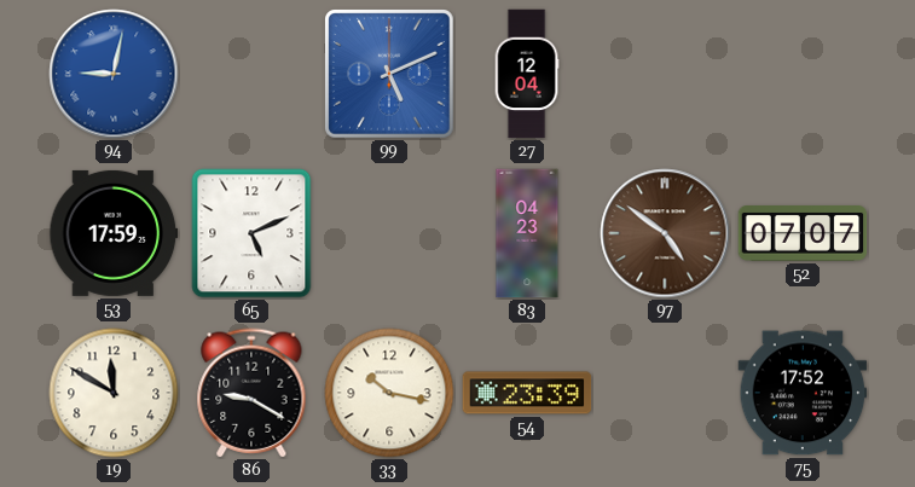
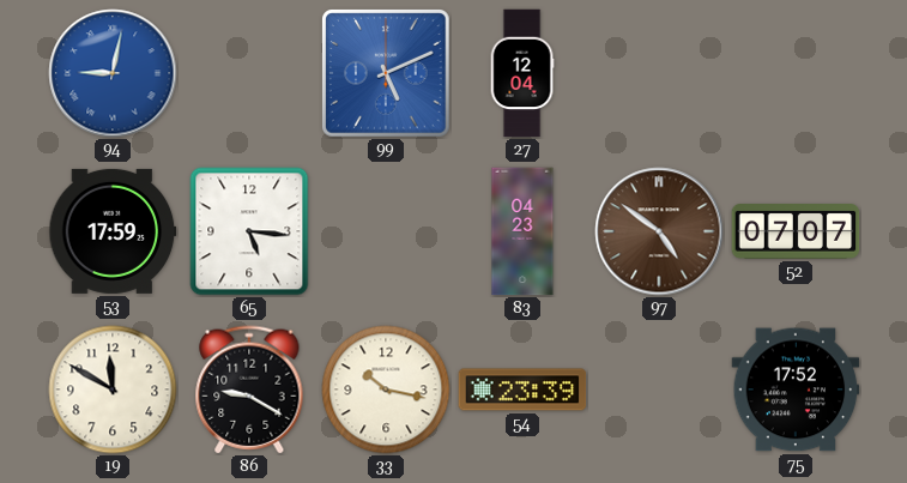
65: 5:11 -> 5:16
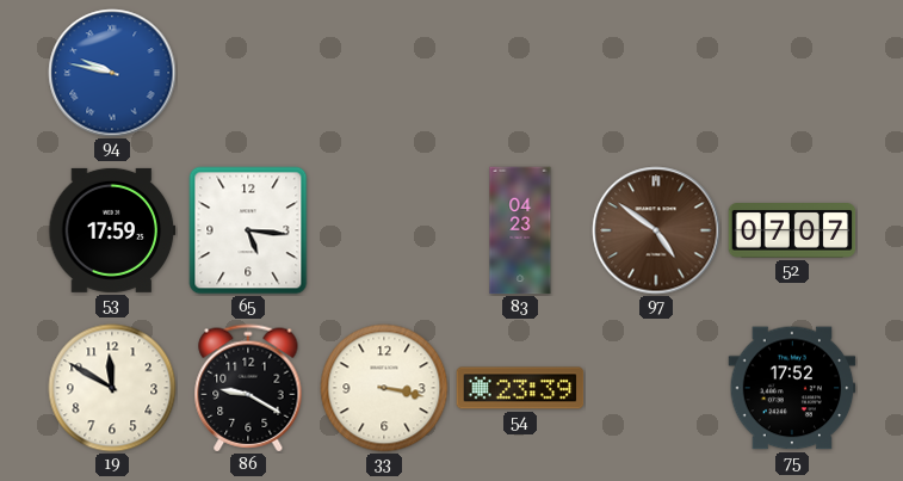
94: 9:02 -> 9:47
99: 5:11 -> none
27: 12:04 -> none
33: 10:17 -> 3:17
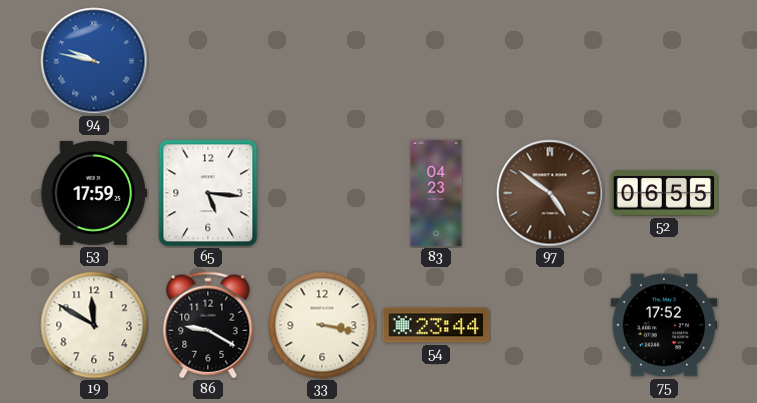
52: 07:07 -> 06:55
54: 23:39 -> 23:44
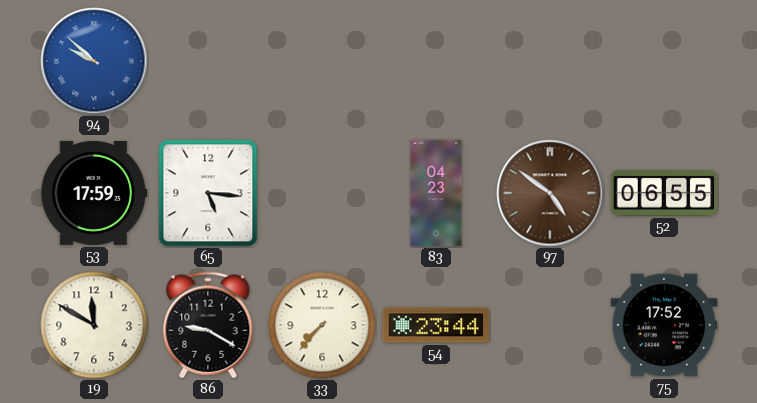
94: 9:47 -> 9:52
33: 3:17 -> 7:37
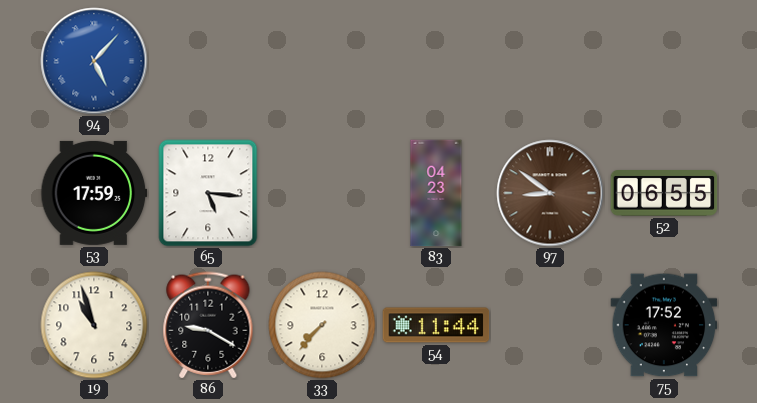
94: 9:52 -> 5:07
97: 4:51 -> 8:51
19: 11:50 -> 10:57
54: 23:44 -> 11:44
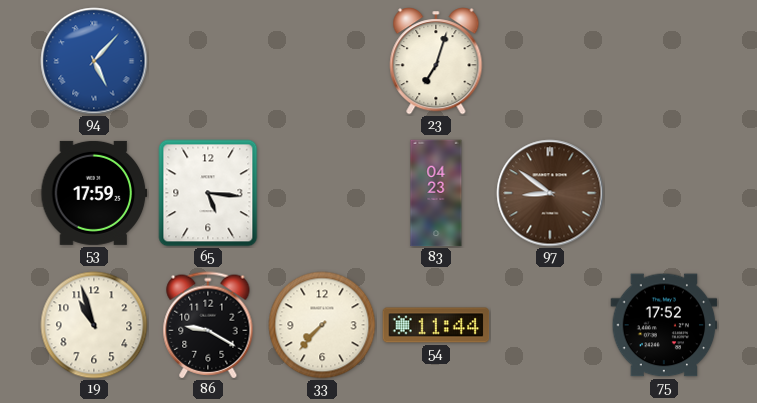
23: none -> 7:03
52: 06:55 -> none
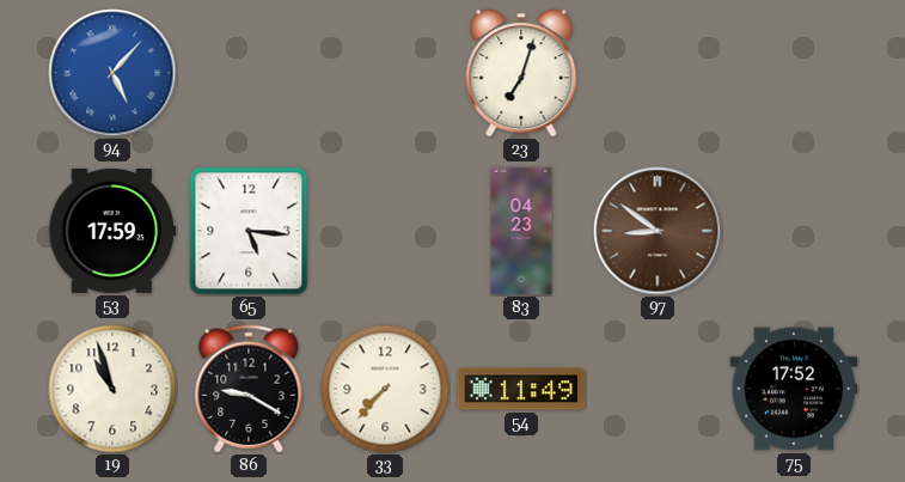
54: 11:44 -> 11:49
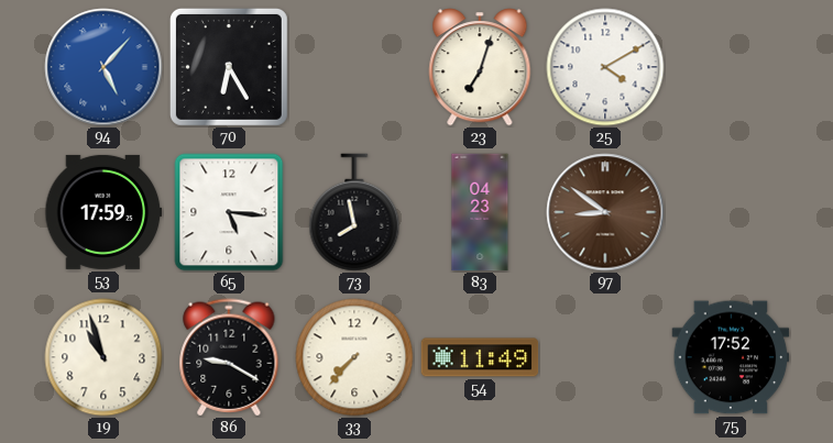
70: none -> 6:25
25: none -> 4:10
73: none -> 7:58
